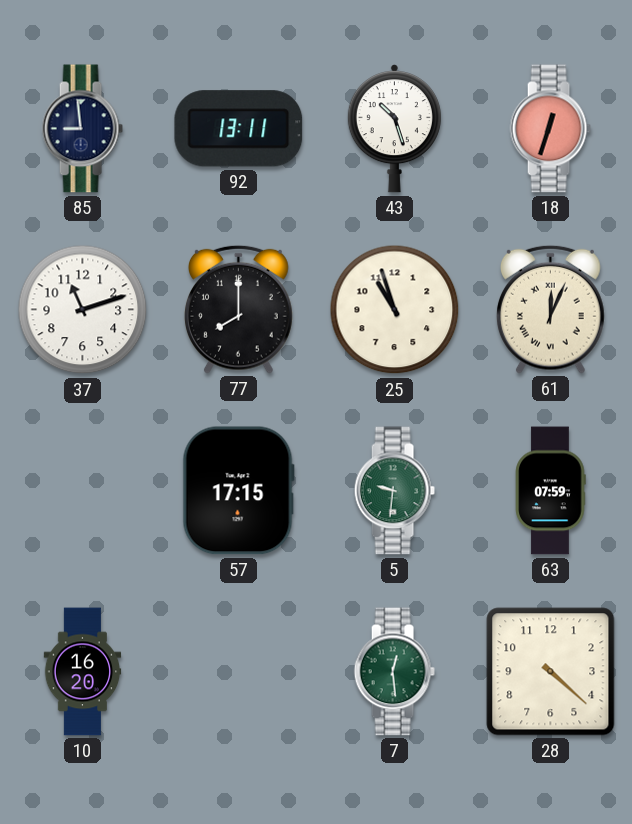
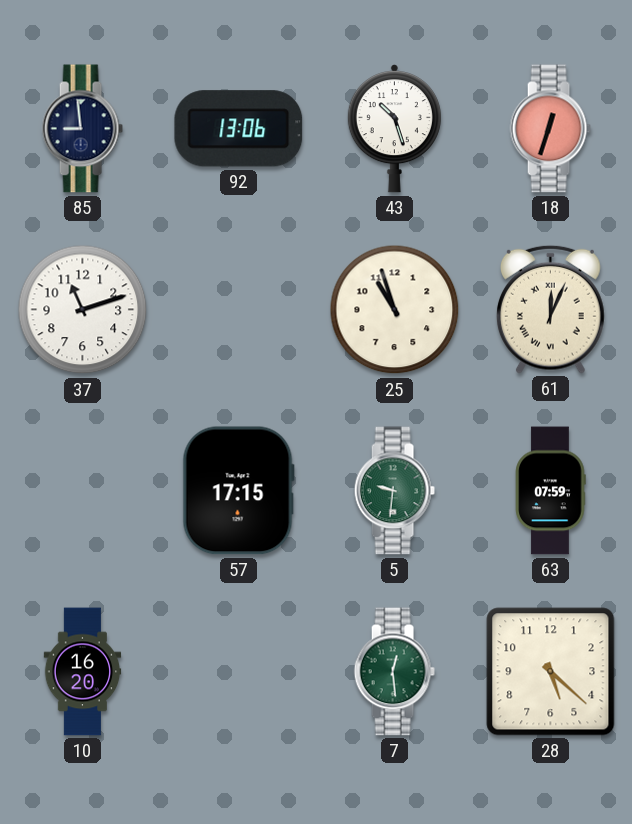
92: 13:11 -> 13:06
77: 8:00 -> none
28: 4:22 -> 5:22
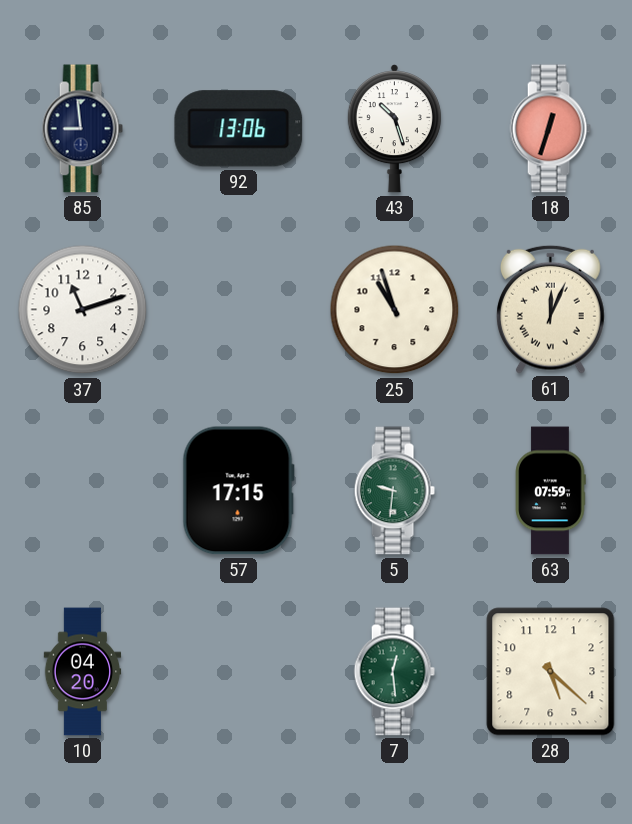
10: 16:20 -> 04:20
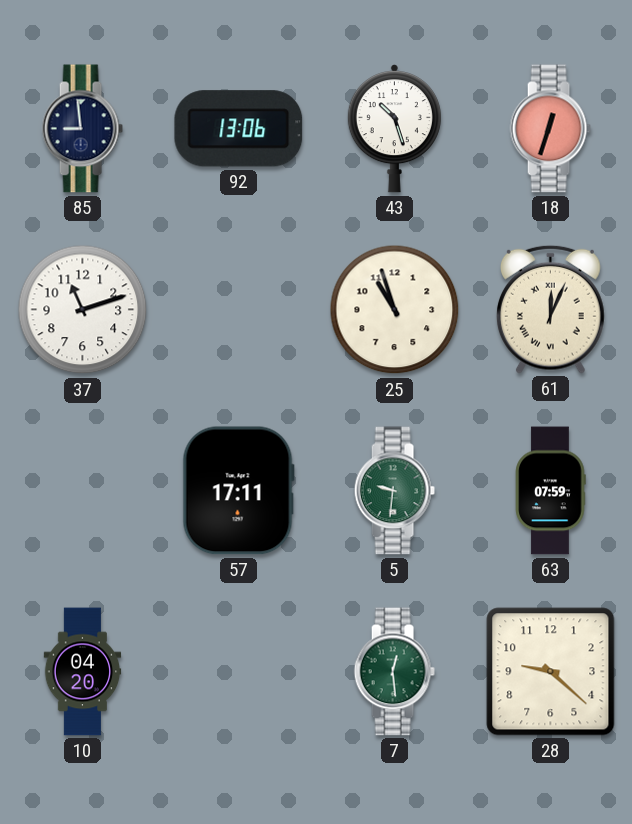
57: 17:15 -> 17:11
28: 5:22 -> 9:22
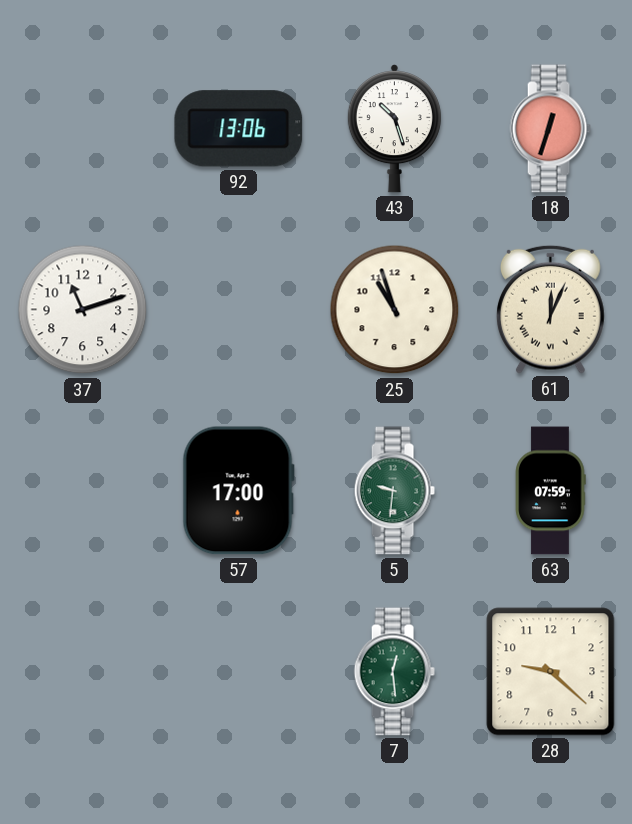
85: 8:59 -> none
57: 17:11 -> 17:00
10: 04:20 -> none
